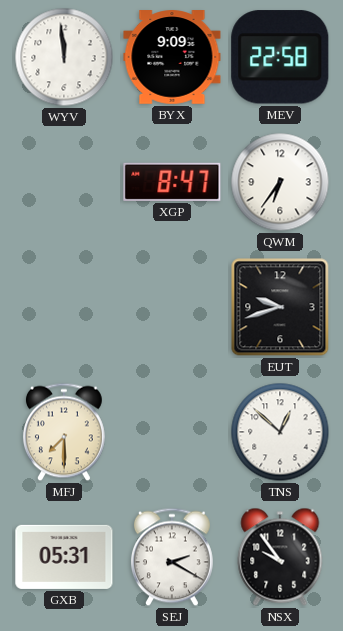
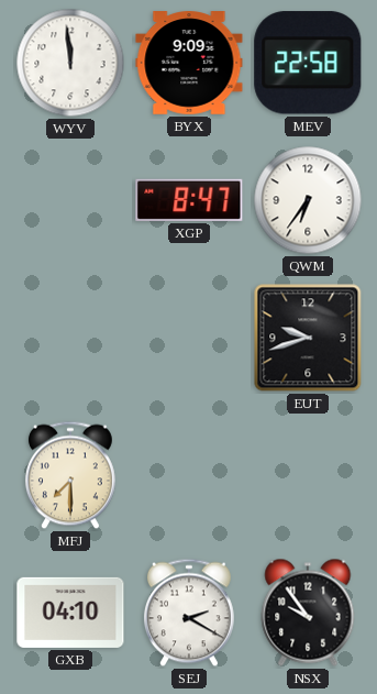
TNS: 12:52 -> none
GXB: 05:31 -> 04:10
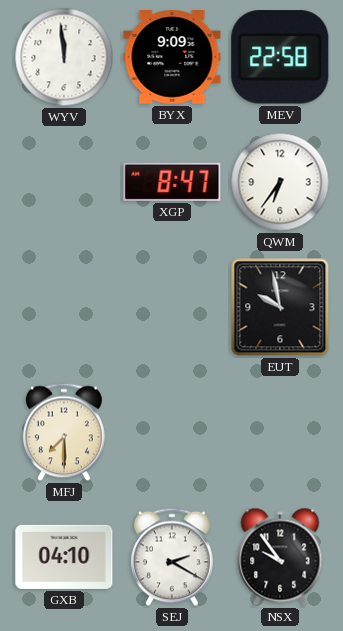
EUT: 9:42 -> 9:58
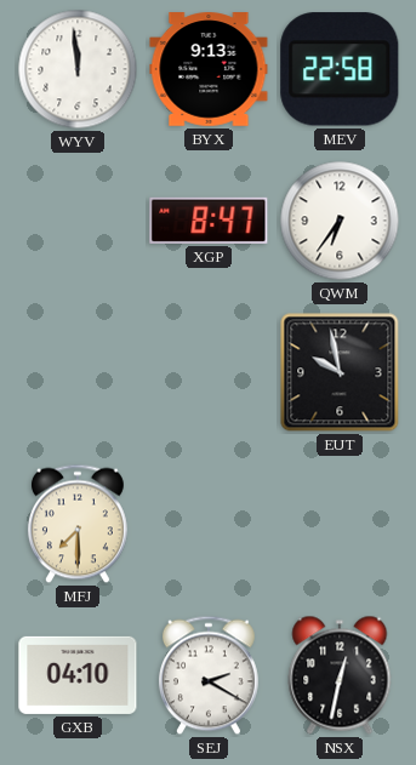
BYX: 9:09 -> 9:13
NSX: 9:54 -> 12:32
